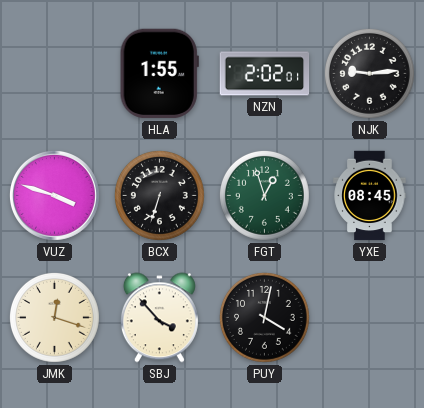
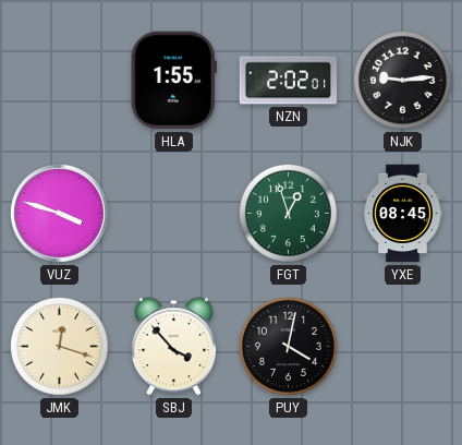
BCX: 6:33 -> none
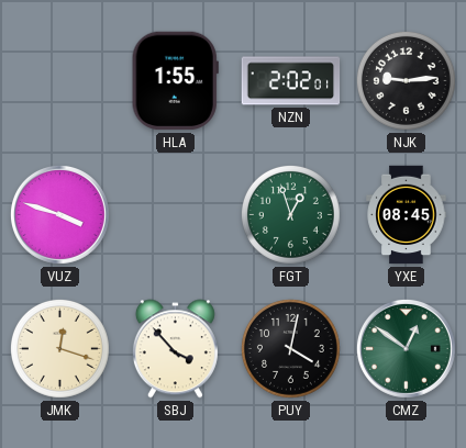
CMZ: none -> 12:51
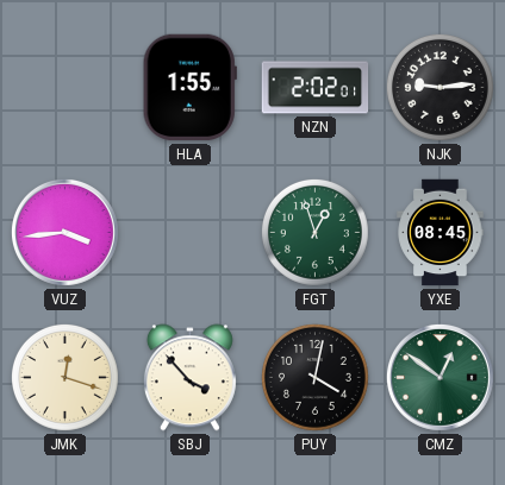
VUZ: 3:48 -> 3:44
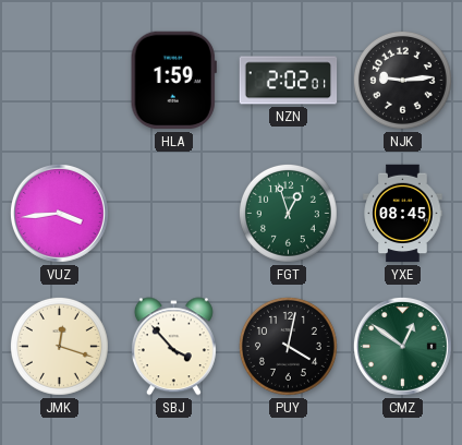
HLA: 1:55 -> 1:59
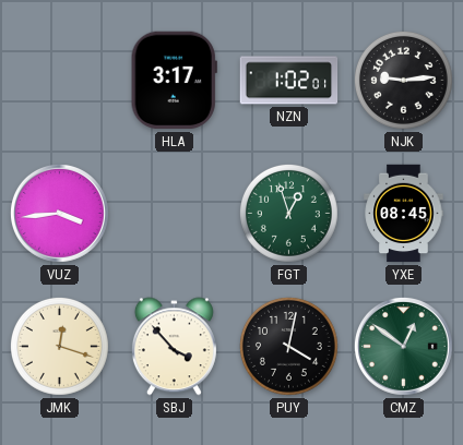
HLA: 1:59 -> 3:17
NZN: 2:02 -> 1:02
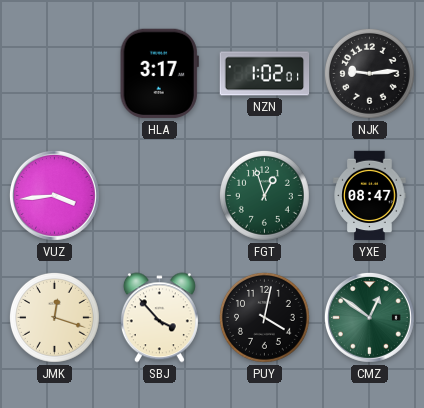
YXE: 08:45 -> 08:47
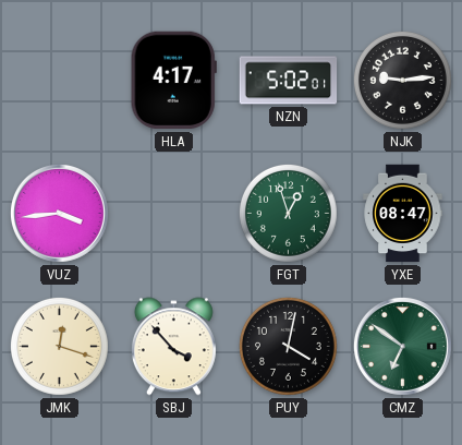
HLA: 3:17 -> 4:17
NZN: 1:02 -> 5:02
CMZ: 12:51 -> 6:51
